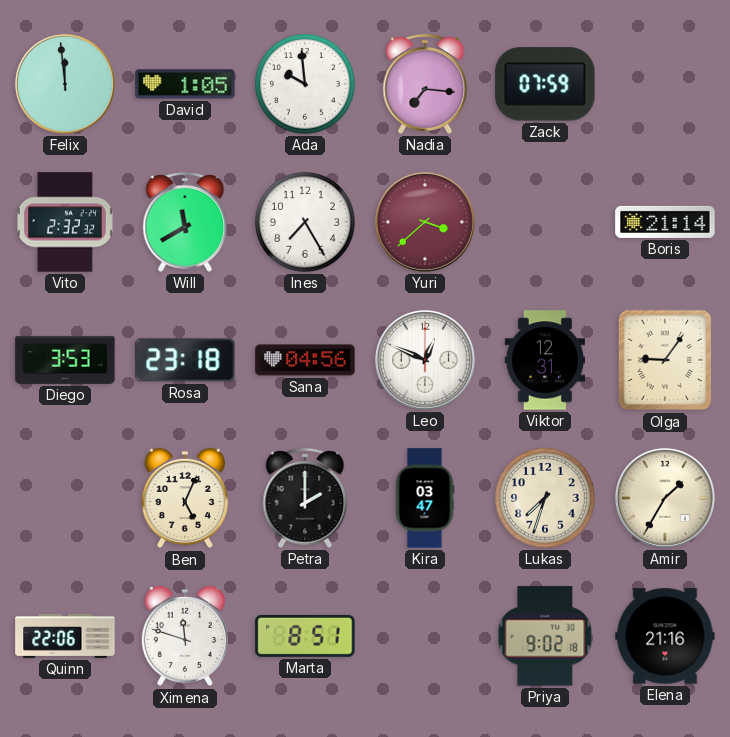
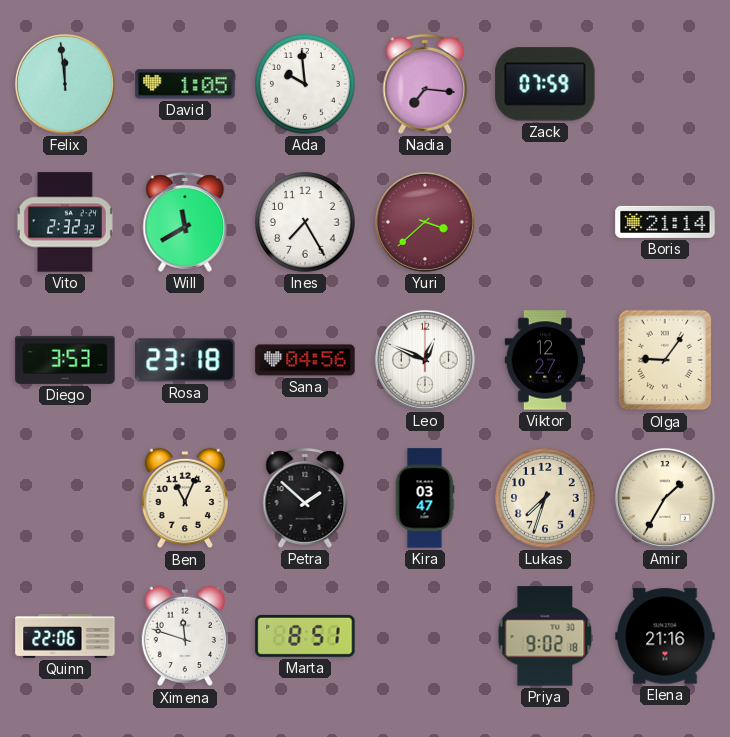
Viktor: 12:31 -> 12:27
Ben: 5:04 -> 11:04
Petra: 2:00 -> 1:52
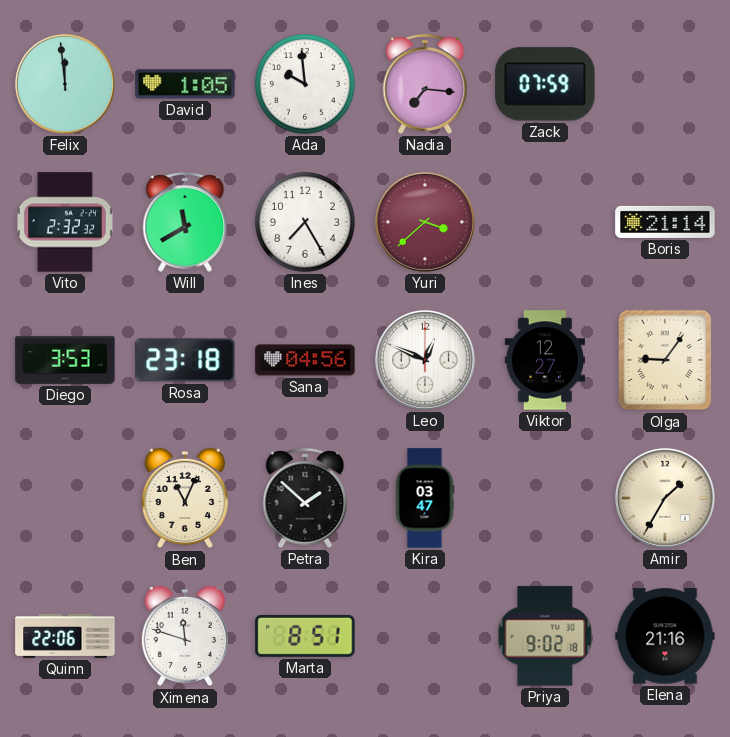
Lukas: 7:33 -> none
